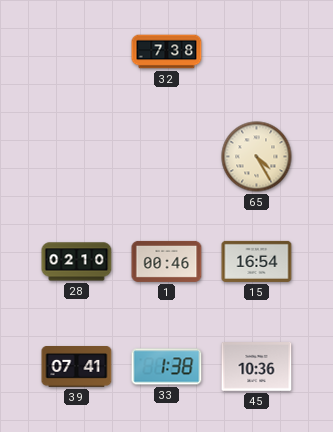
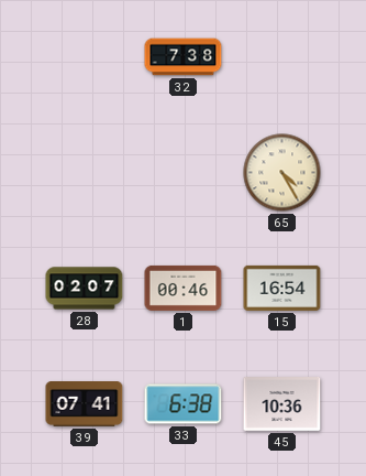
28: 02:10 -> 02:07
33: 1:38 -> 6:38
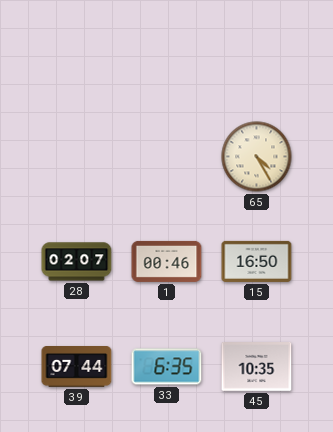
32: 7:38 -> none
15: 16:54 -> 16:50
39: 07:41 -> 07:44
33: 6:38 -> 6:35
45: 10:36 -> 10:35
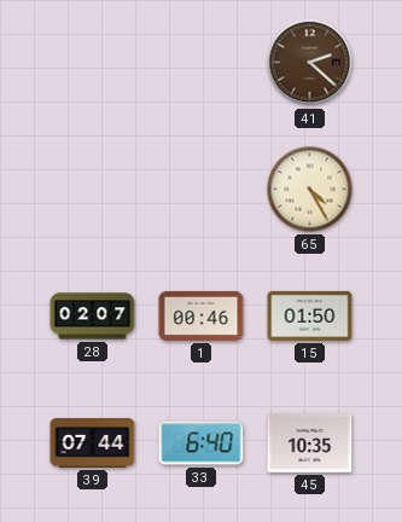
41: none -> 2:22
15: 16:50 -> 01:50
33: 6:35 -> 6:40
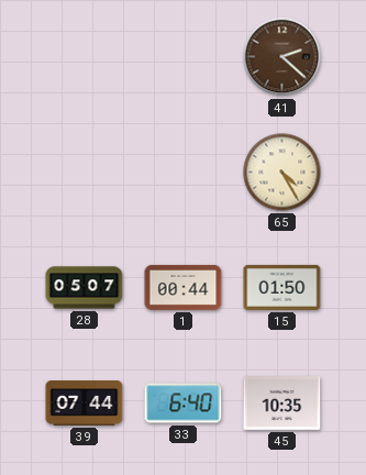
28: 02:07 -> 05:07
1: 00:46 -> 00:44
